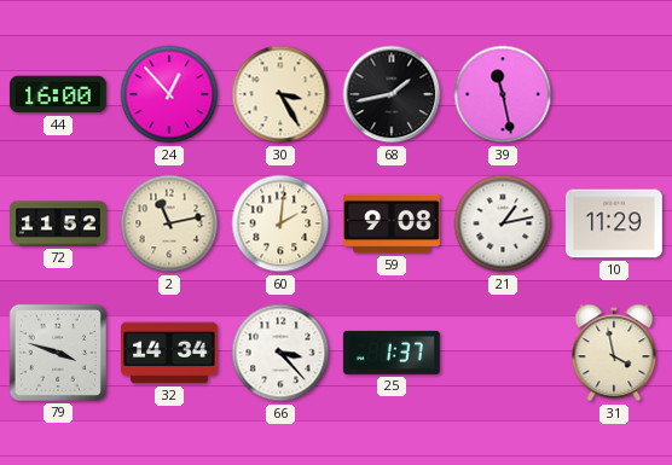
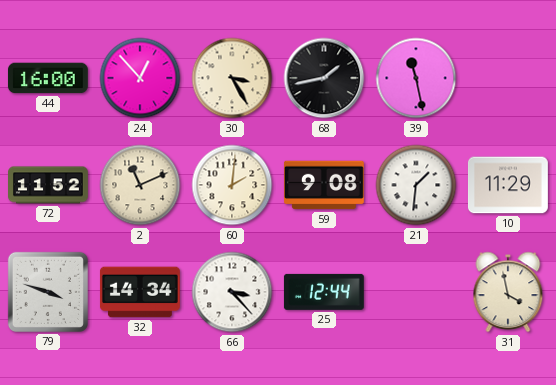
2: 11:13 -> 11:11
21: 1:13 -> 1:31
25: 1:37 -> 12:44
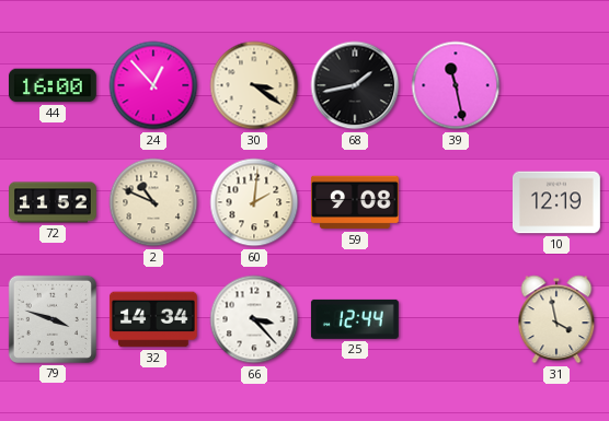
30: 3:25 -> 3:21
2: 11:11 -> 10:49
21: 1:31 -> none
10: 11:29 -> 12:19
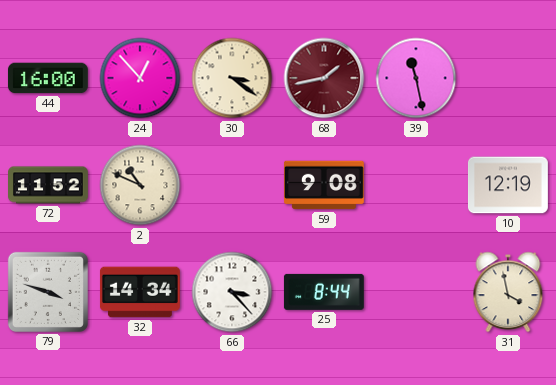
68 dial: black -> burgundy
60: 2:01 -> none
25: 12:44 -> 8:44
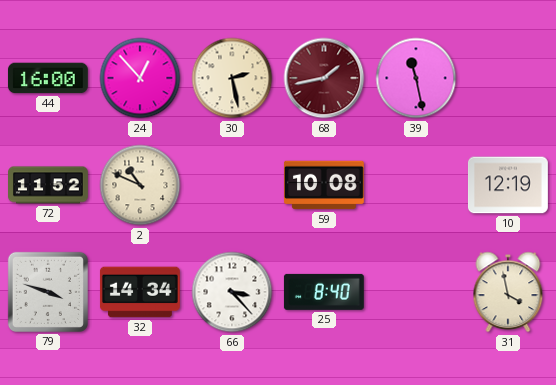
30: 3:21 -> 2:28
59: 9:08 -> 10:08
25: 8:44 -> 8:40
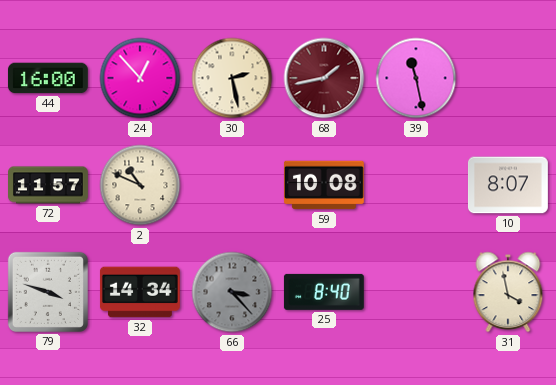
72: 11:52 -> 11:57
10: 12:19 -> 8:07
66 dial: white -> grey
